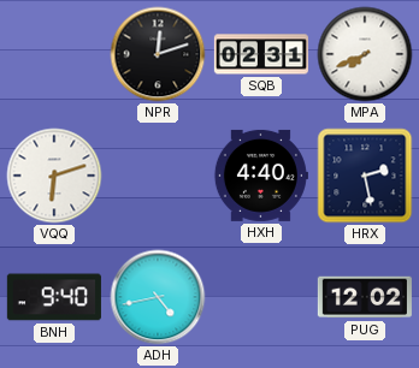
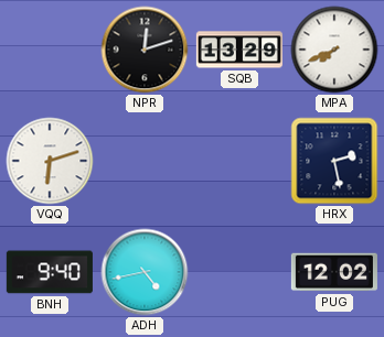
SQB: 02:31 -> 13:29
HXH: 4:40 -> none
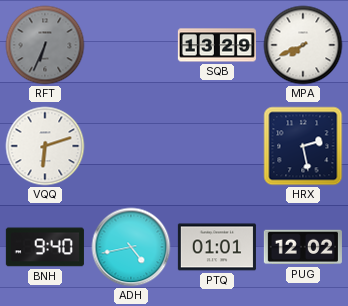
RFT: none -> 6:34
NPR: 12:12 -> none
PTQ: none -> 01:01
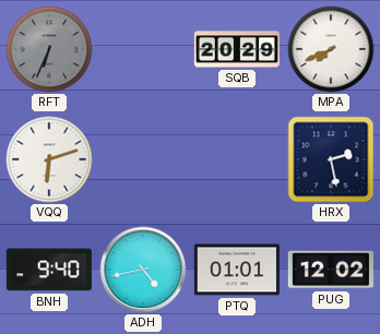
SQB: 13:29 -> 20:29
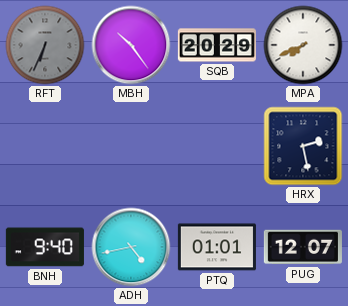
MBH: none -> 10:24
VQQ: 6:12 -> none
PUG: 12:02 -> 12:07
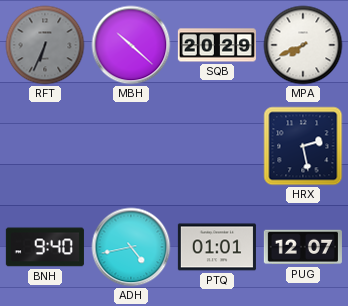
MBH: 10:24 -> 10:22
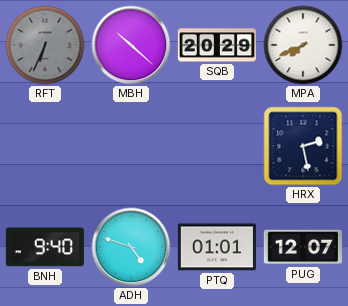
ADH: 4:43 -> 4:48
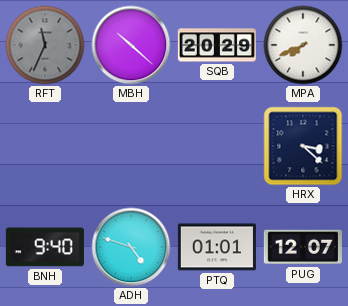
RFT: 6:34 -> 11:34
HRX: 2:28 -> 3:22
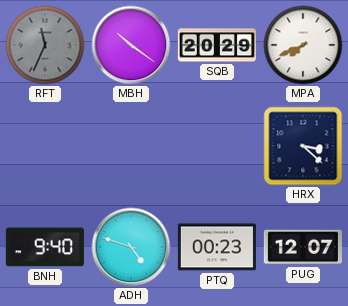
MBH: 10:22 -> 10:21
PTQ: 01:01 -> 00:23
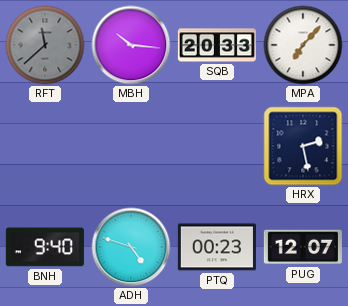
RFT: 11:34 -> 11:38
MBH: 10:21 -> 10:16
SQB: 20:29 -> 20:33
MPA: 7:41 -> 7:07
HRX: 3:22 -> 2:28
